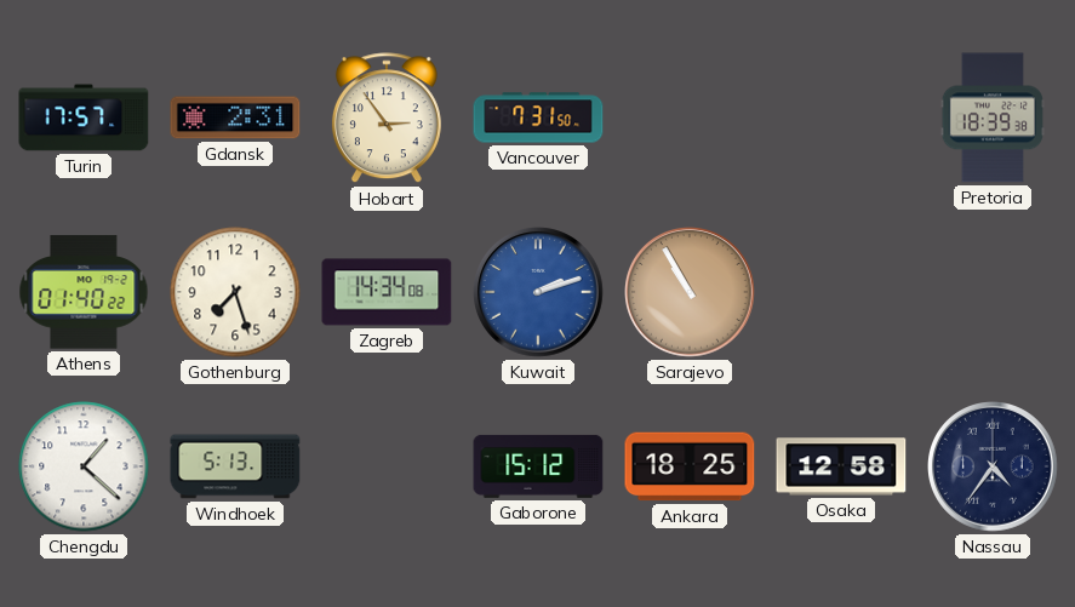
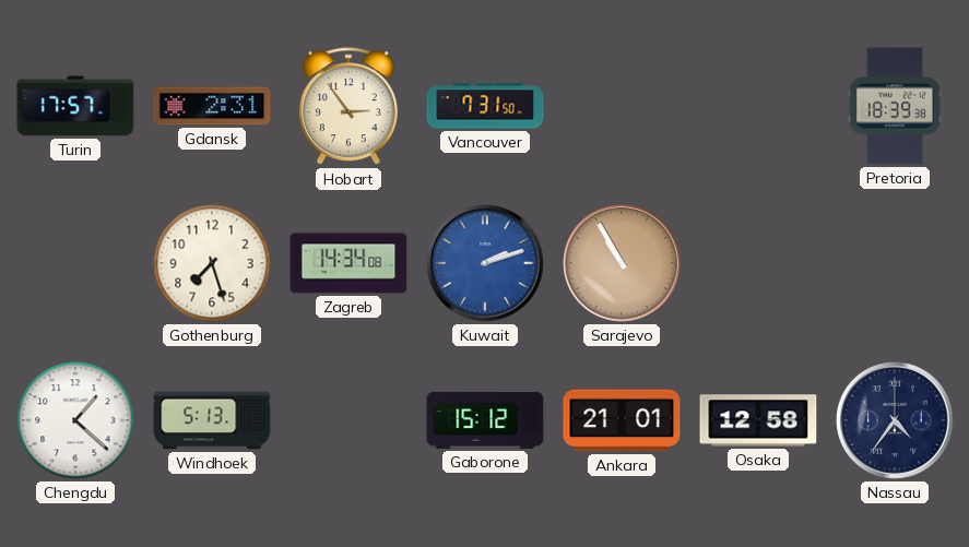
Athens: 01:40 -> none
Ankara: 18:25 -> 21:01
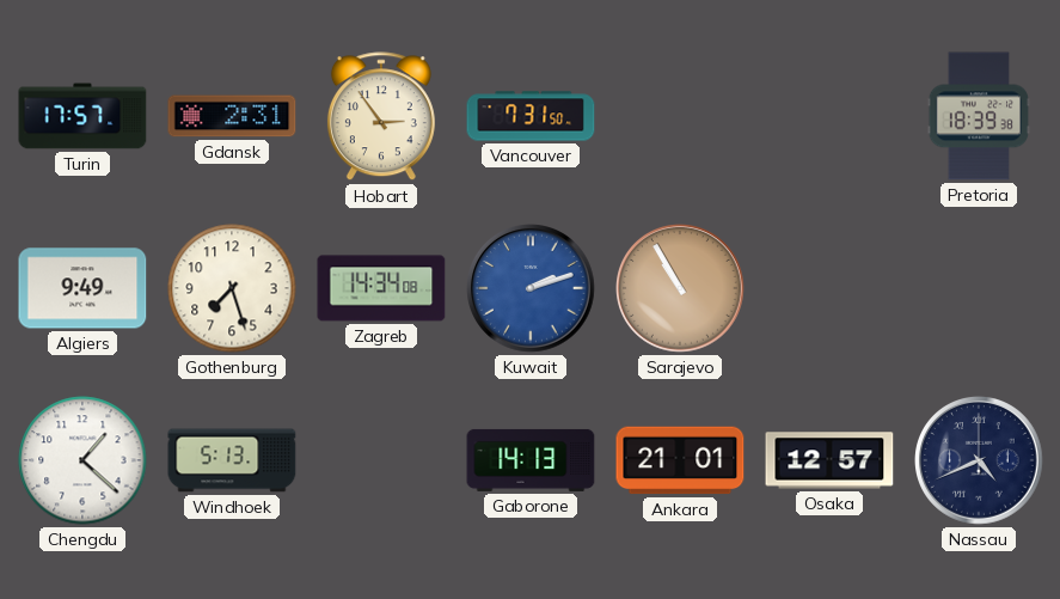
Algiers: none -> 9:49
Gaborone: 15:12 -> 14:13
Osaka: 12:58 -> 12:57
Nassau: 4:36 -> 4:41
